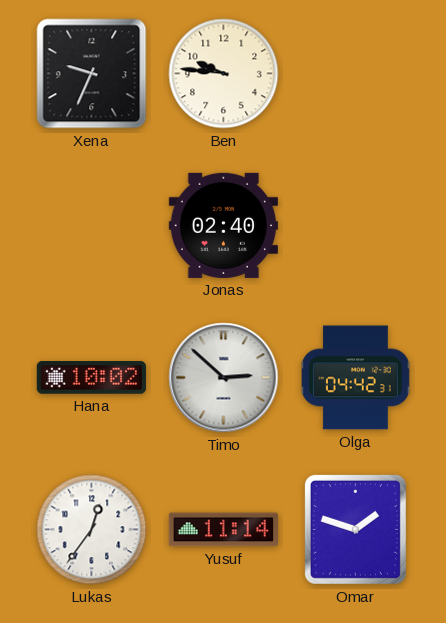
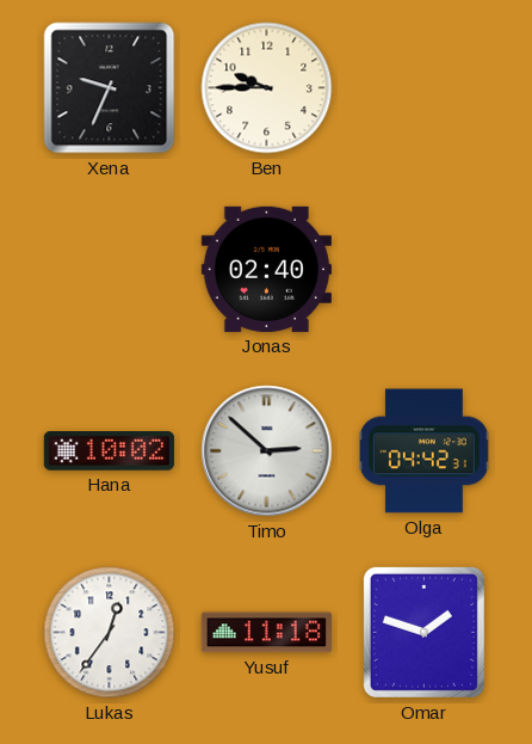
Ben: 9:46 -> 9:45
Yusuf: 11:14 -> 11:18
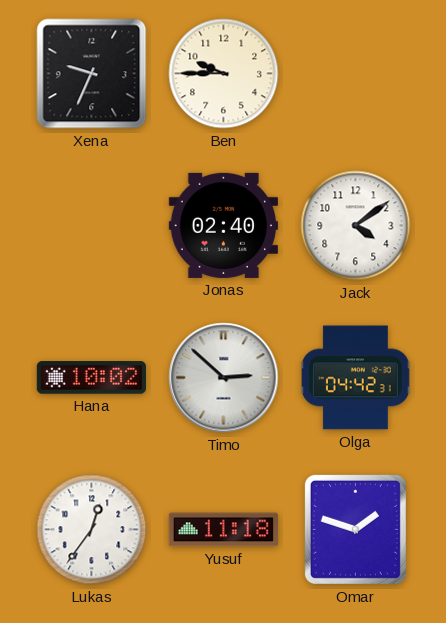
Jack: none -> 4:09
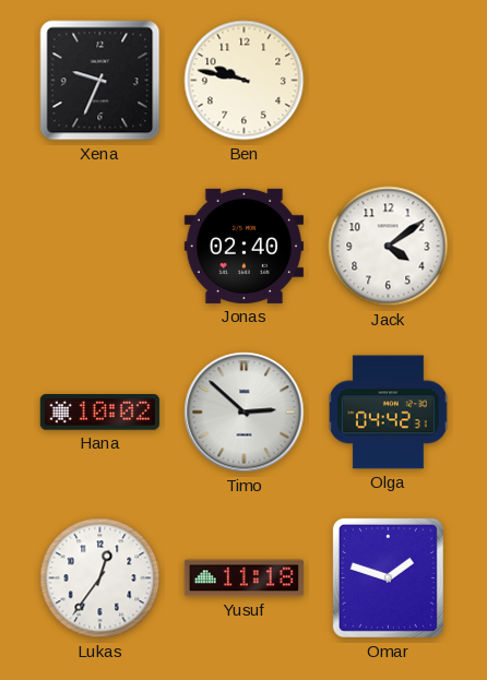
Ben: 9:45 -> 9:47
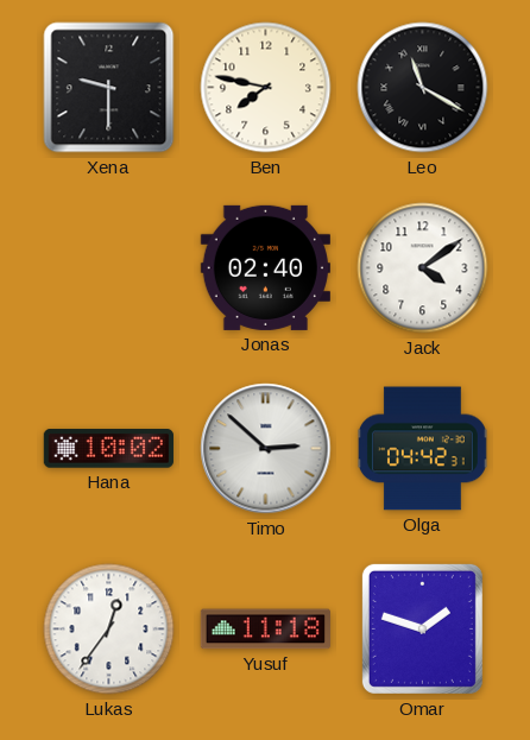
Xena: 9:34 -> 9:30
Ben: 9:47 -> 7:47
Leo: none -> 11:20
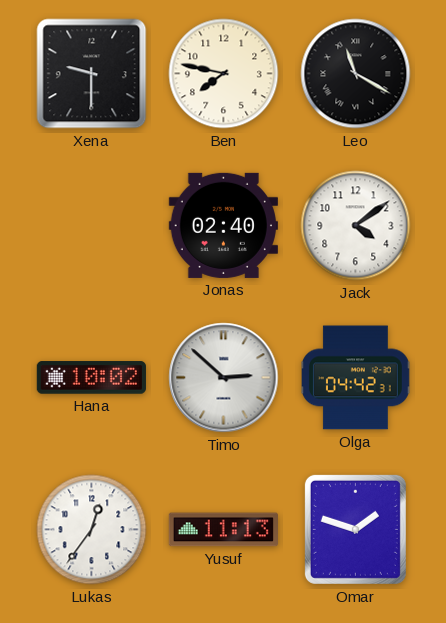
Yusuf: 11:18 -> 11:13
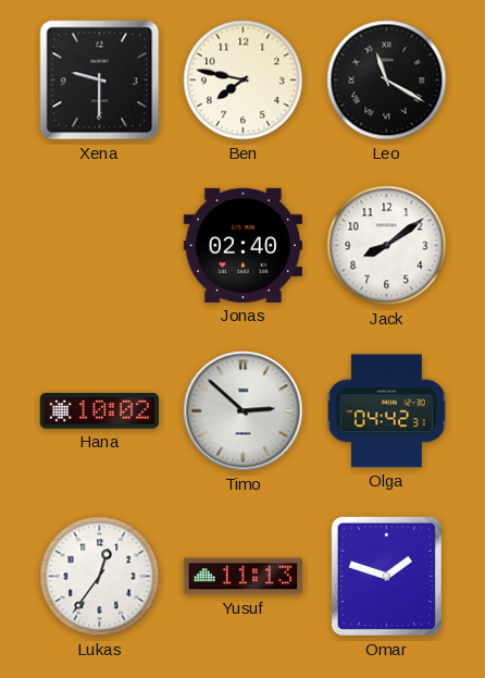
Jack: 4:09 -> 8:09
